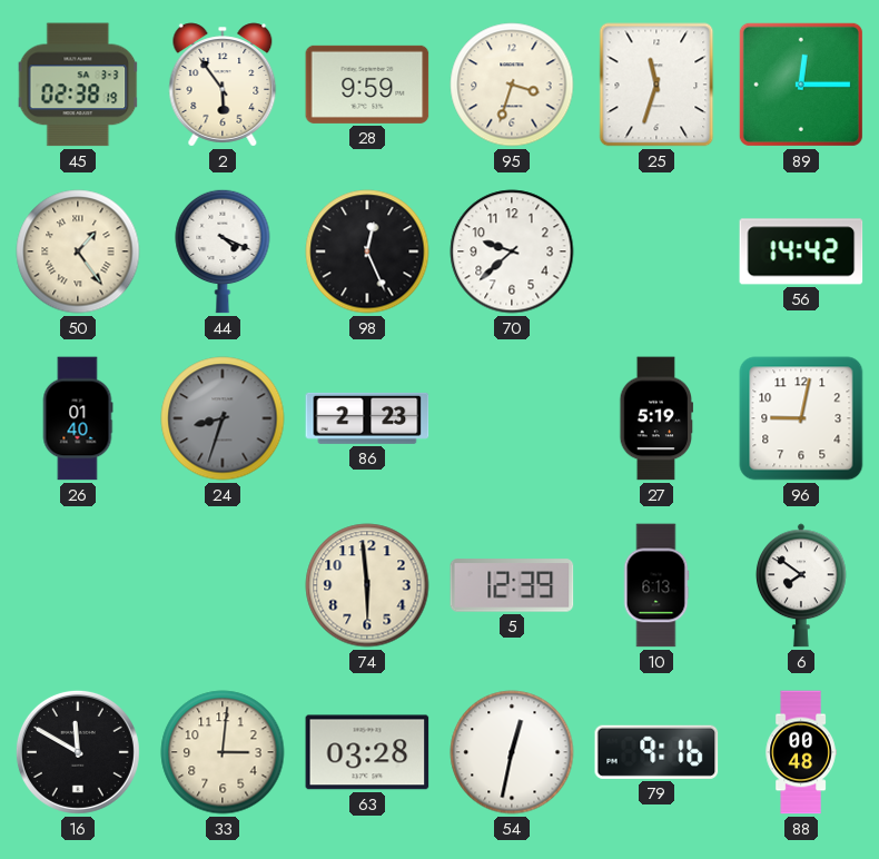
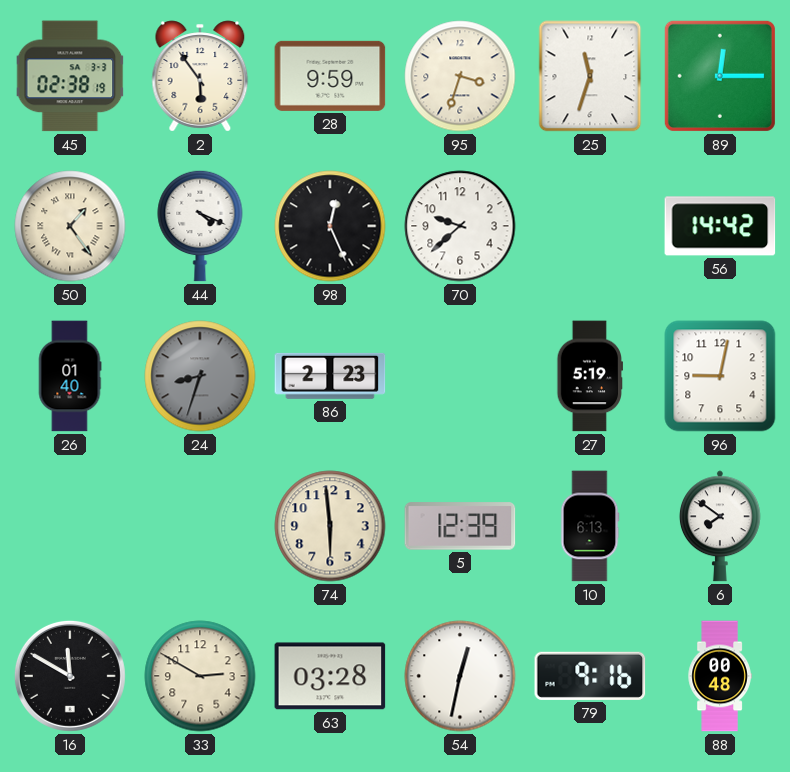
33: 3:01 -> 2:50
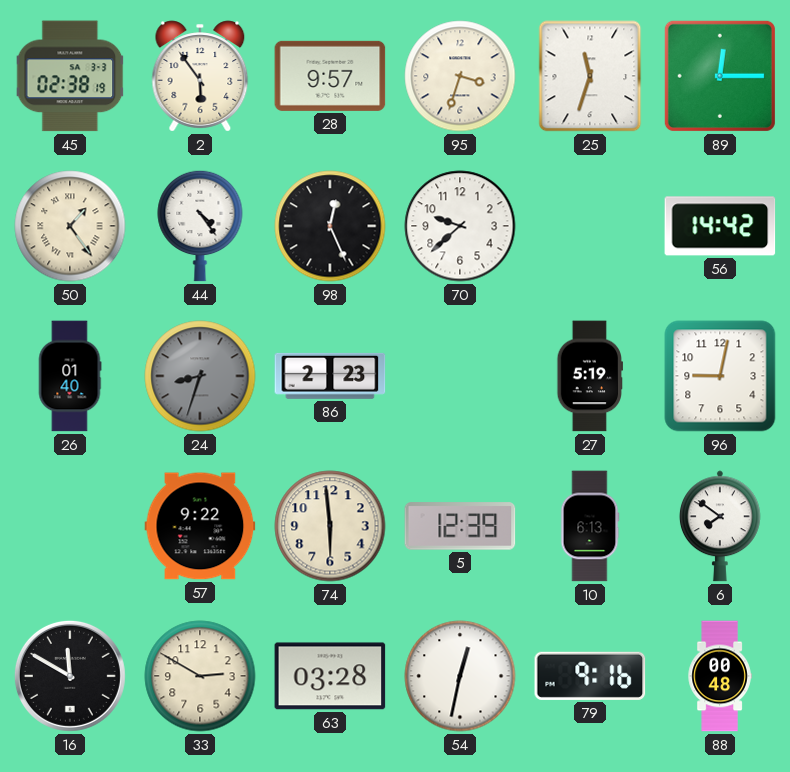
28: 9:59 -> 9:57
44: 4:19 -> 4:24
57: none -> 9:22
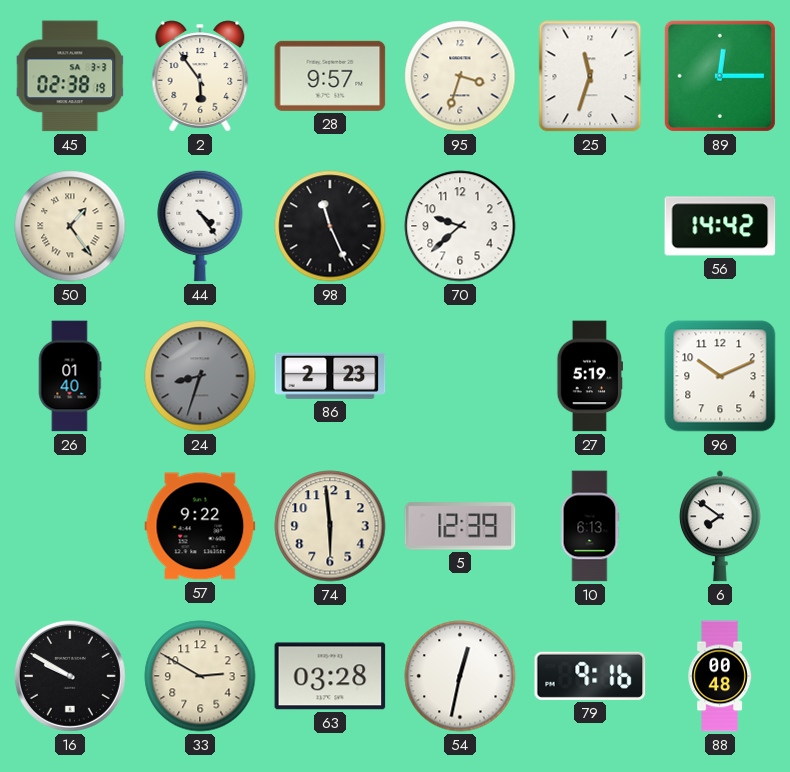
98: 12:26 -> 11:26
96: 9:02 -> 10:11
16: 11:50 -> 9:50
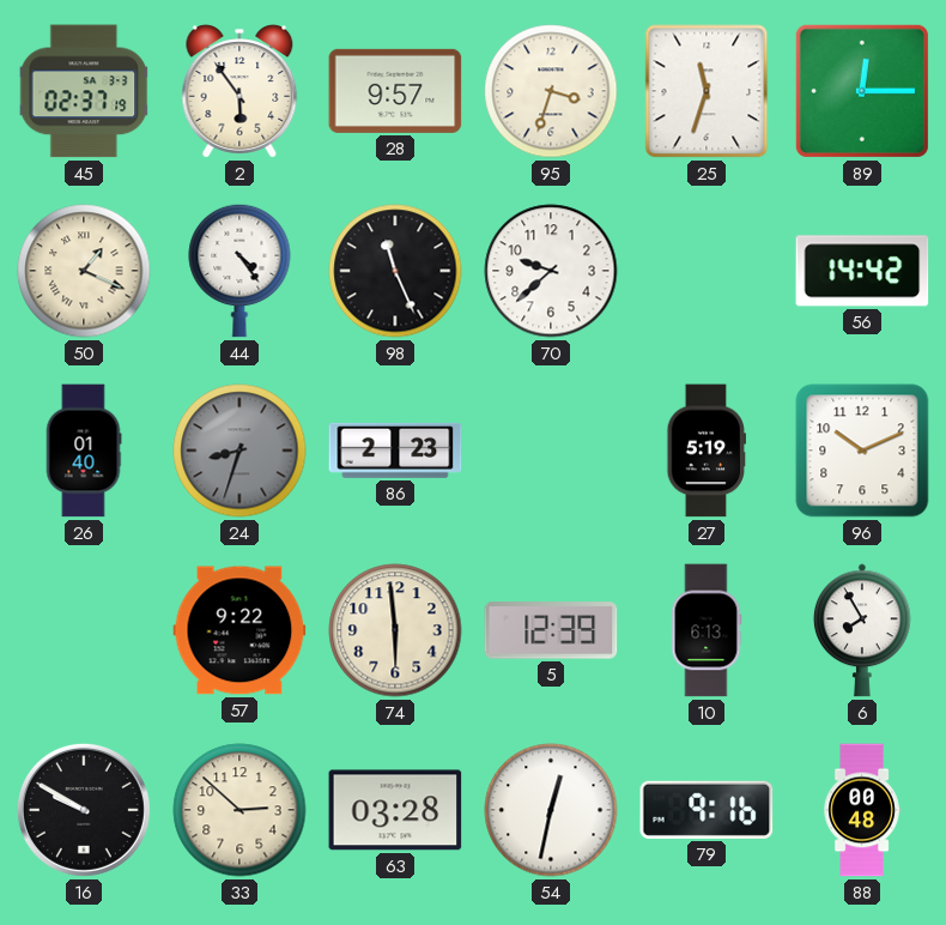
45: 02:38 -> 02:37
50: 1:24 -> 1:19
6: 7:51 -> 7:55
33: 2:50 -> 2:52
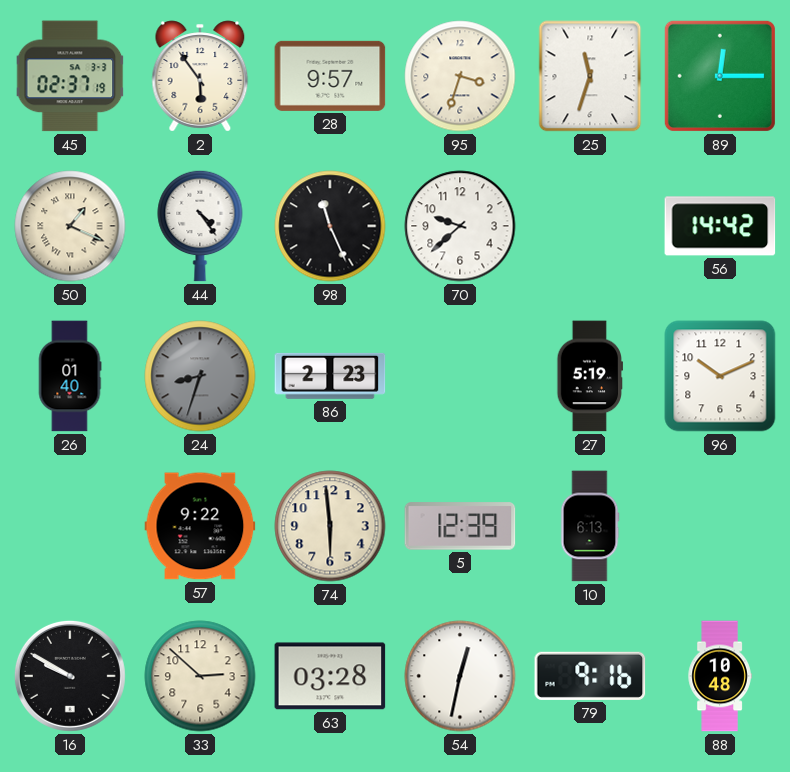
6: 7:55 -> none
88: 00:48 -> 10:48
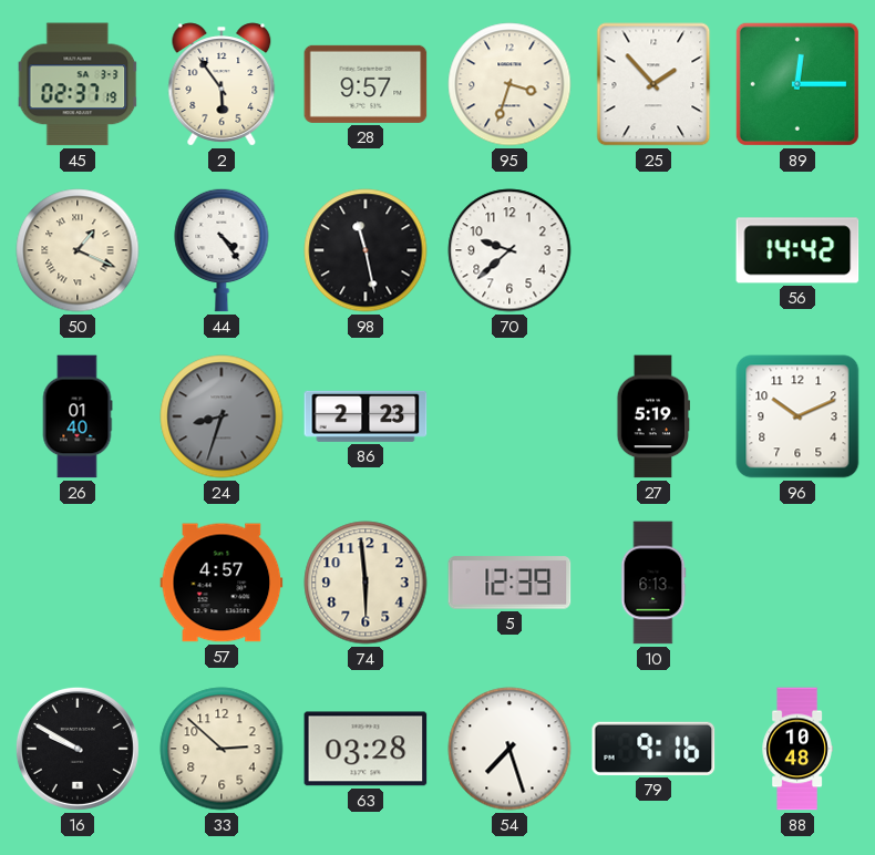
25: 11:33 -> 1:53
98: 11:26 -> 11:28
57: 9:22 -> 4:57
54: 12:32 -> 7:27
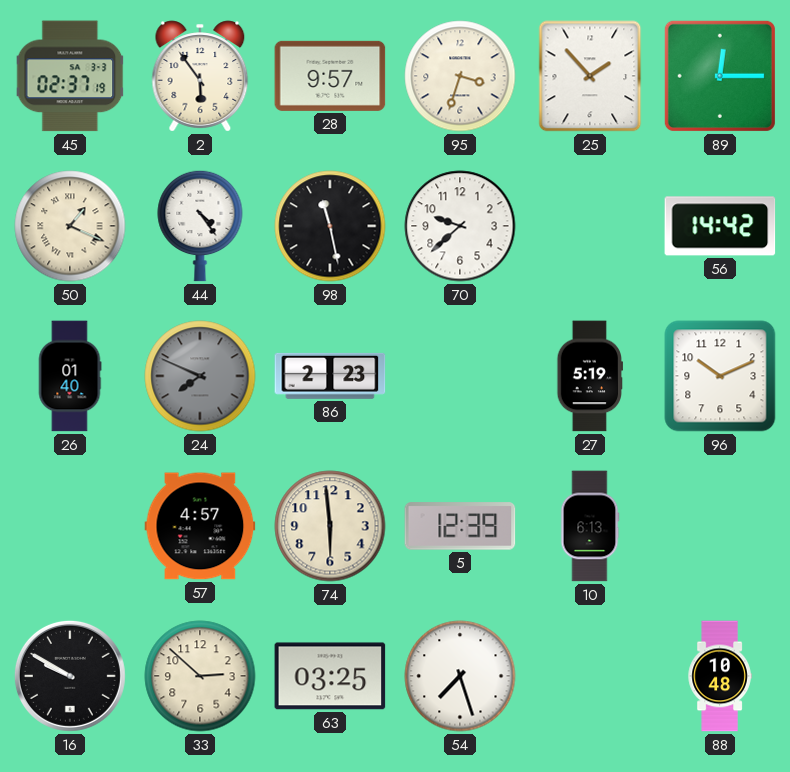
24: 8:33 -> 7:49
63: 03:28 -> 03:25
79: 9:16 -> none
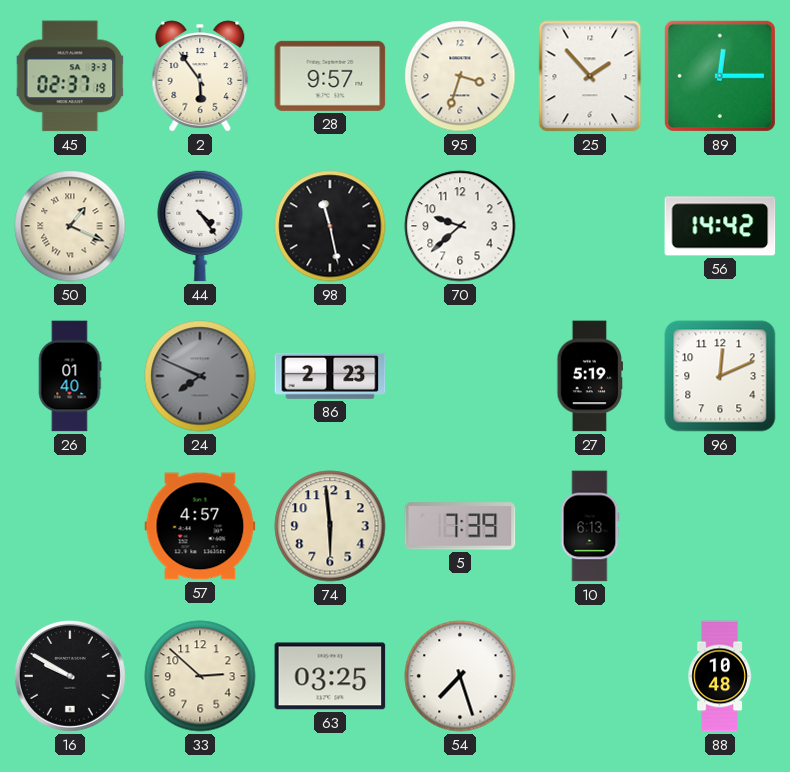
96: 10:11 -> 12:11
5: 12:39 -> 7:39
